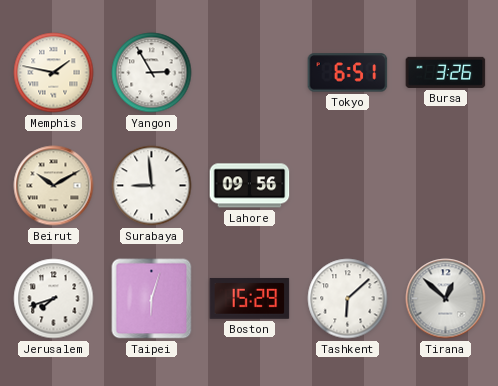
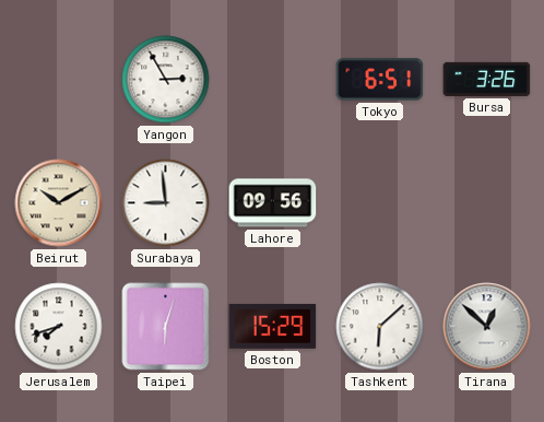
Memphis: 1:47 -> none
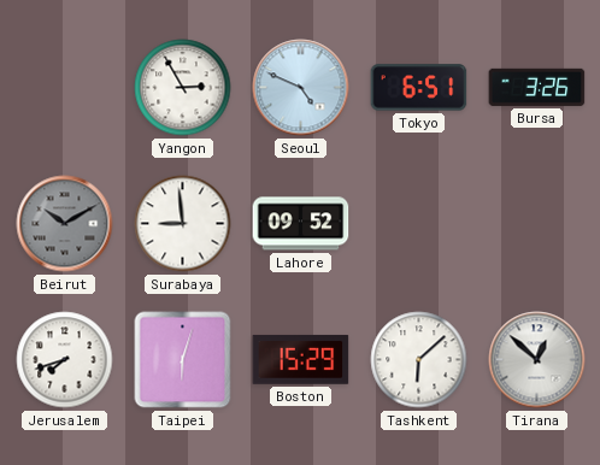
Seoul: none -> 4:49
Beirut dial: cream -> grey
Lahore: 09:56 -> 09:52
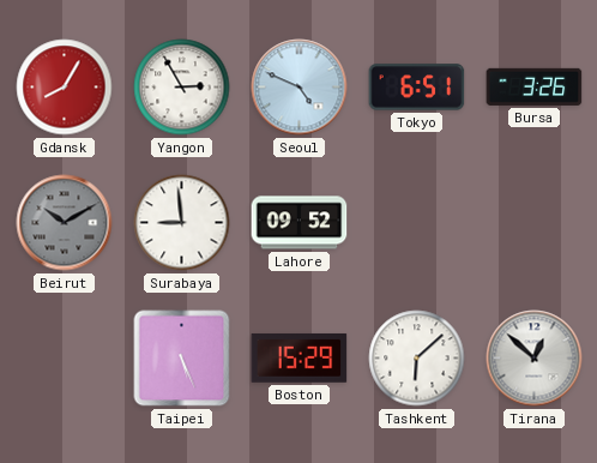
Gdansk: none -> 8:05
Jerusalem: 7:42 -> none
Taipei: 6:03 -> 5:26
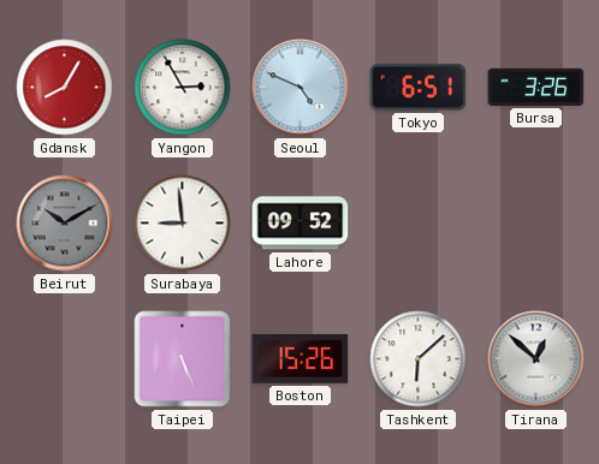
Boston: 15:29 -> 15:26
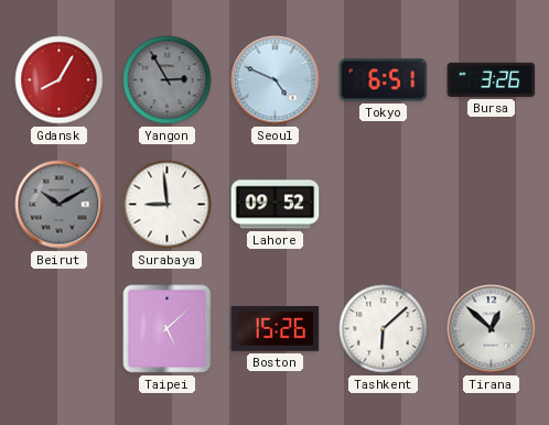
Yangon dial: white -> grey
Taipei: 5:26 -> 5:08
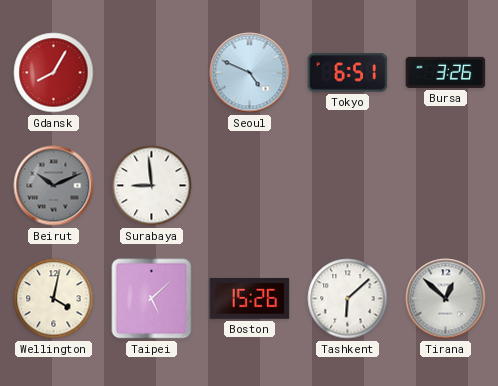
Yangon: 2:55 -> none
Beirut: 10:10 -> 10:11
Lahore: 09:52 -> none
Wellington: none -> 4:02
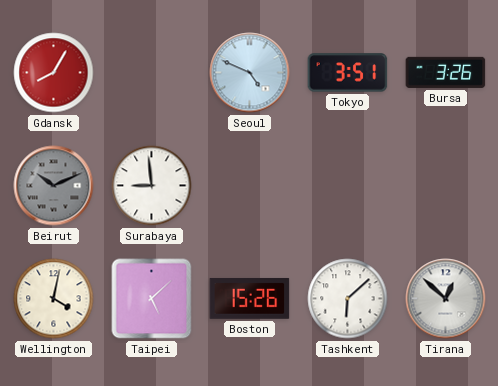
Tokyo: 6:51 -> 3:51
